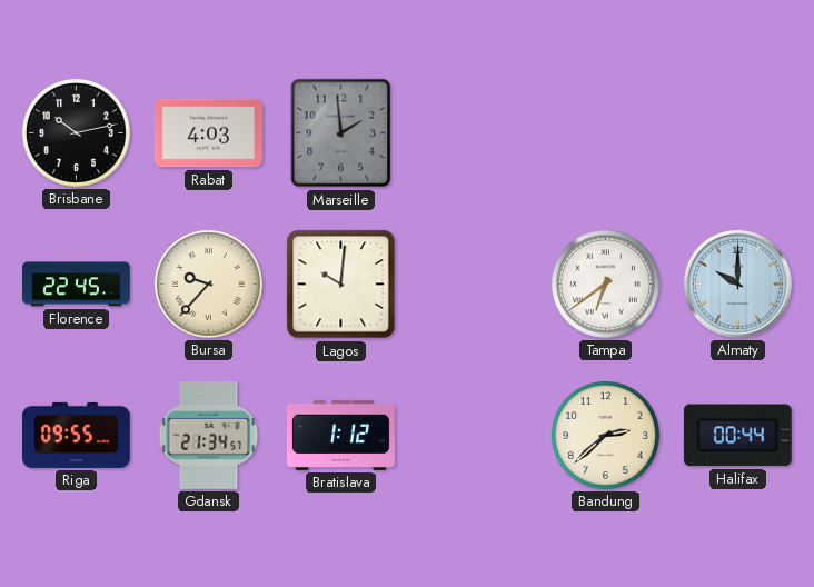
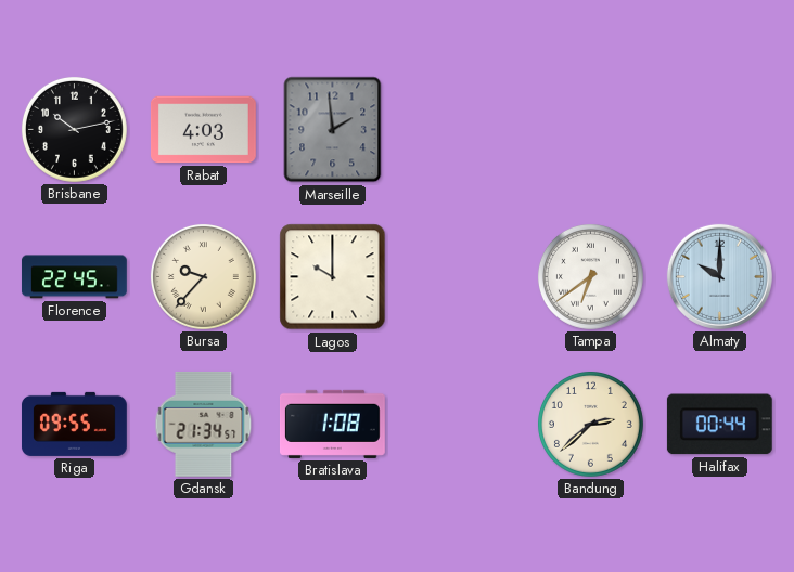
Lagos: 10:01 -> 10:00
Bratislava: 1:12 -> 1:08
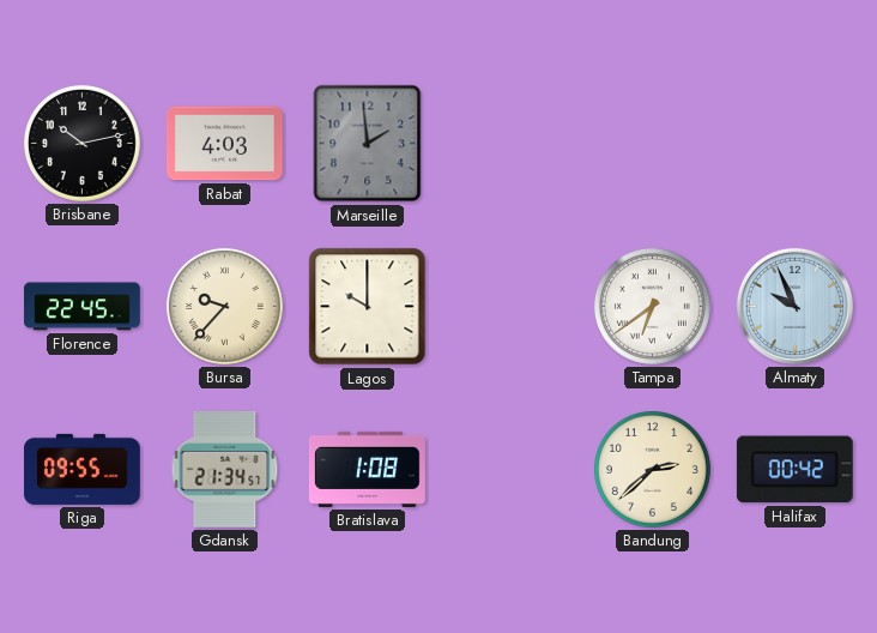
Almaty: 10:00 -> 9:56
Halifax: 00:44 -> 00:42
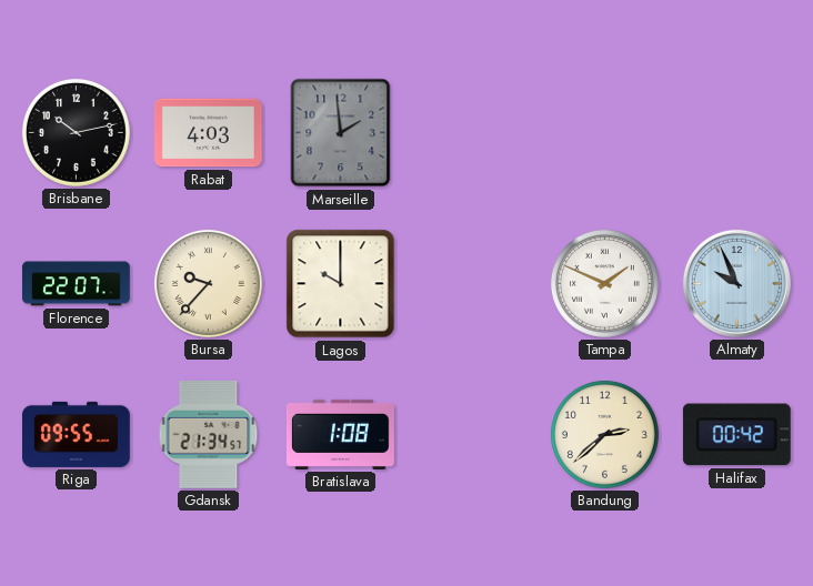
Florence: 22:45 -> 22:07
Tampa: 6:39 -> 1:49
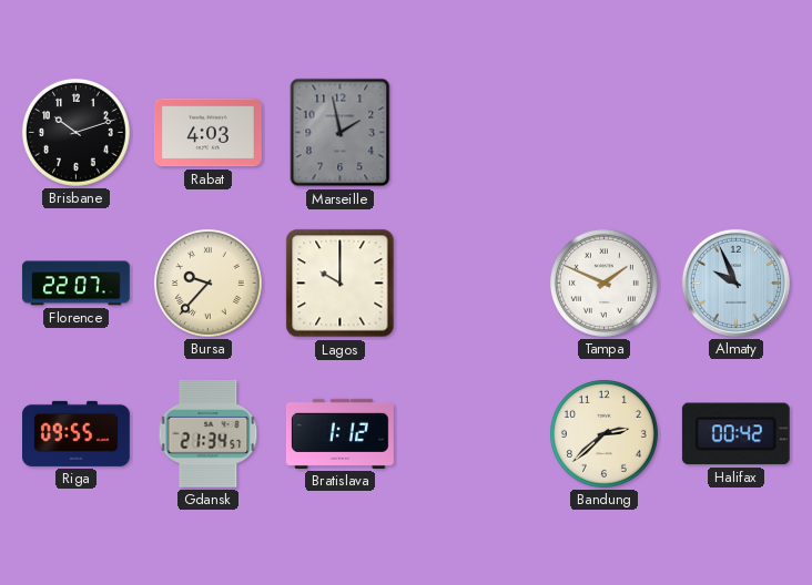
Brisbane: 10:13 -> 10:12
Marseille: 1:59 -> 1:58
Bratislava: 1:08 -> 1:12
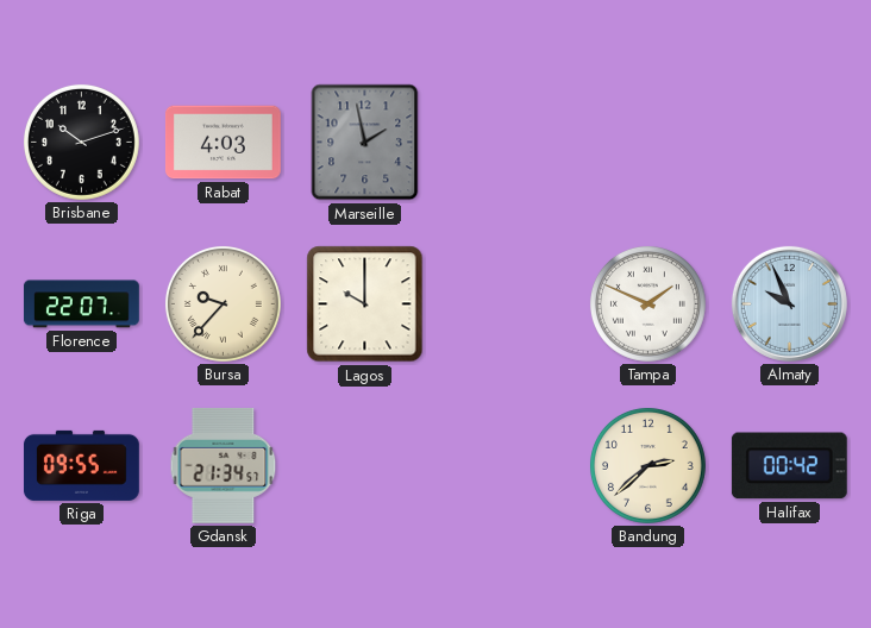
Bratislava: 1:12 -> none
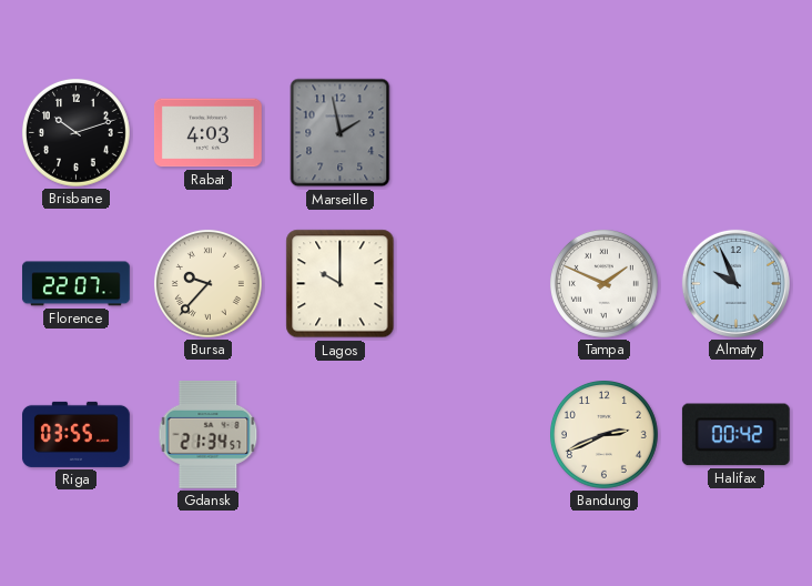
Riga: 09:55 -> 03:55
Bandung: 2:38 -> 2:41
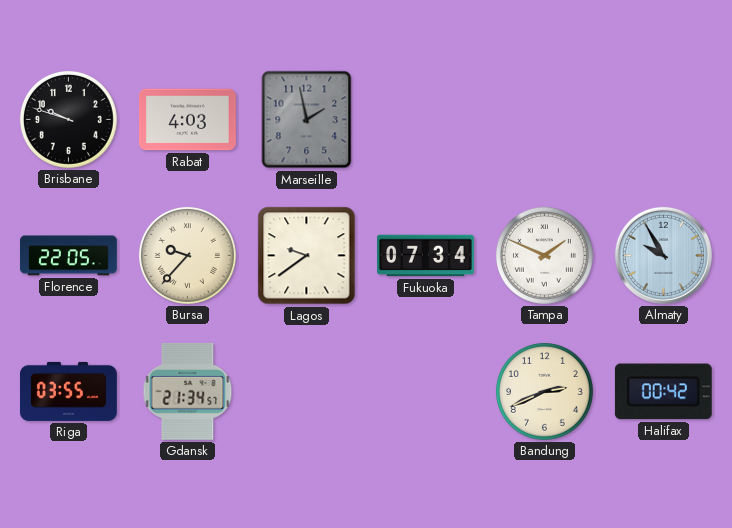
Brisbane: 10:12 -> 9:48
Florence: 22:07 -> 22:05
Lagos: 10:00 -> 9:39
Fukuoka: none -> 07:34
Almaty: 9:56 -> 9:55
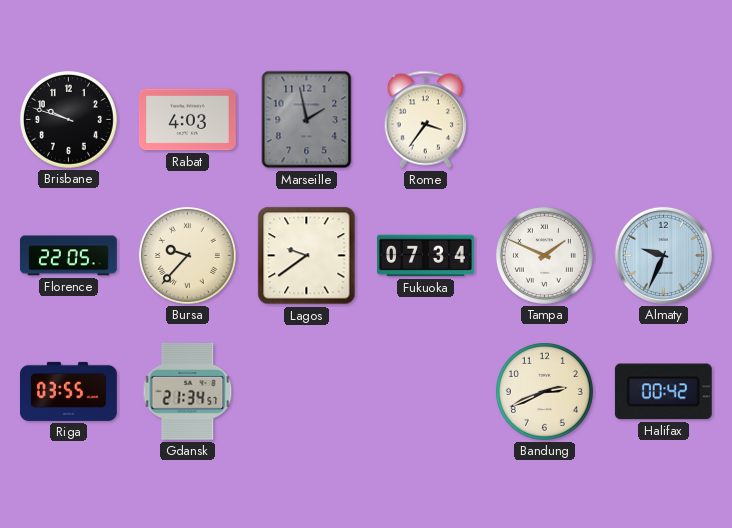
Rome: none -> 3:36
Almaty: 9:55 -> 9:34
